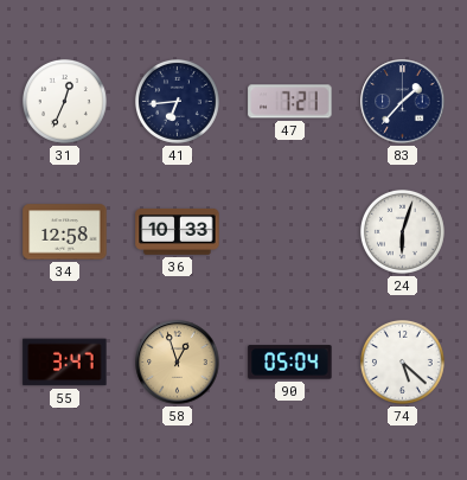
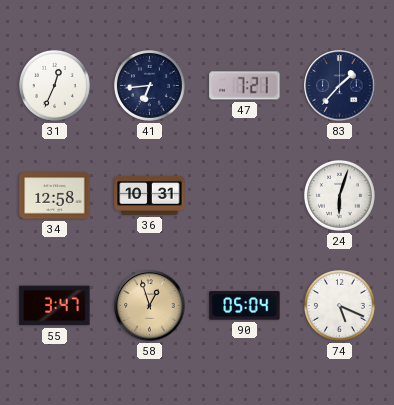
36: 10:33 -> 10:31
74: 5:22 -> 5:19
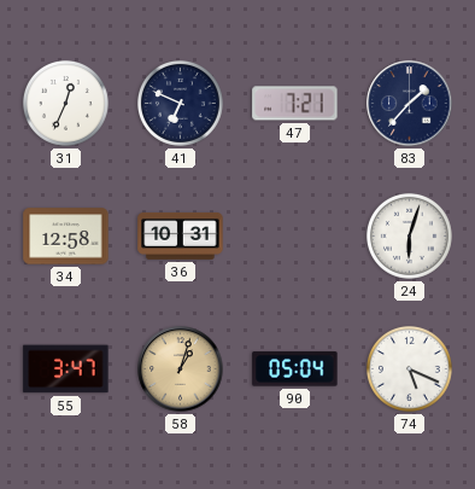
41: 6:44 -> 6:49
58: 12:57 -> 1:03
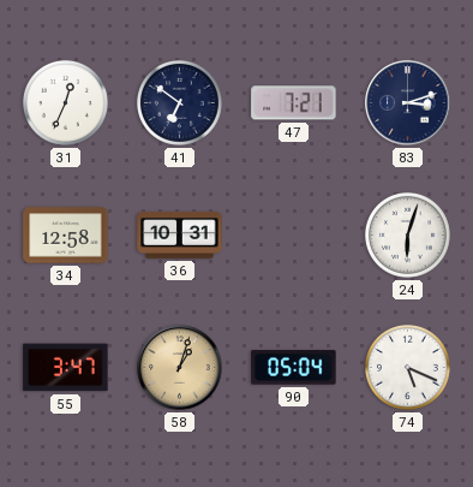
41: 6:49 -> 6:51
83: 1:37 -> 3:12
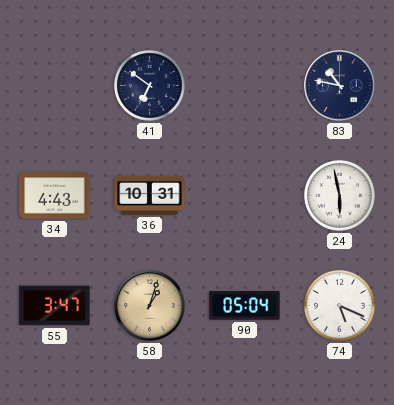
31: 12:34 -> none
47: 7:21 -> none
83: 3:12 -> 10:47
34: 12:58 -> 4:43
24: 6:03 -> 5:58
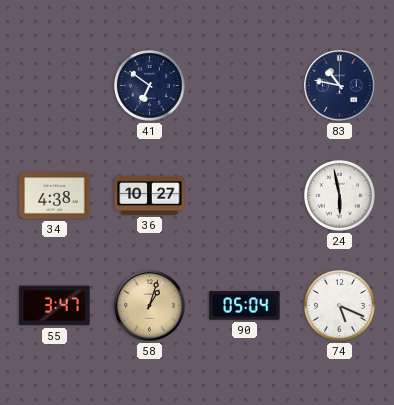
34: 4:43 -> 4:38
36: 10:31 -> 10:27
